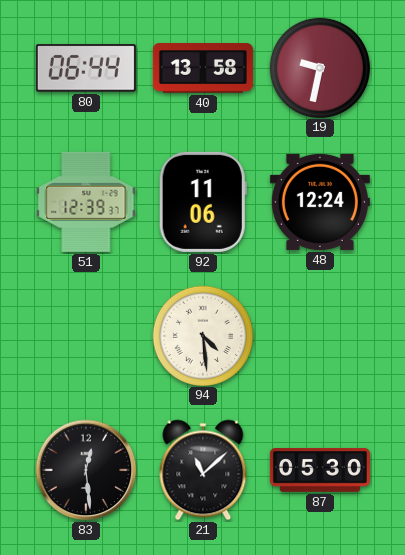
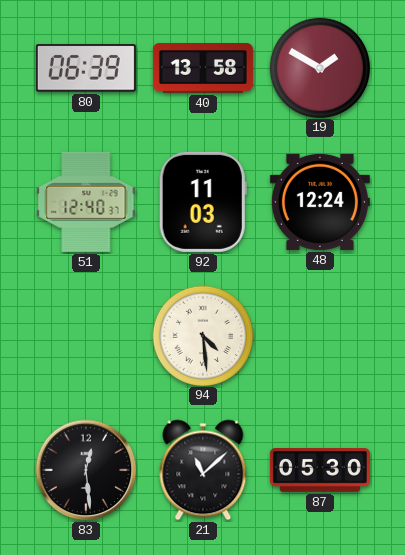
80: 06:44 -> 06:39
19: 9:32 -> 1:50
51: 12:39 -> 12:40
92: 11:06 -> 11:03
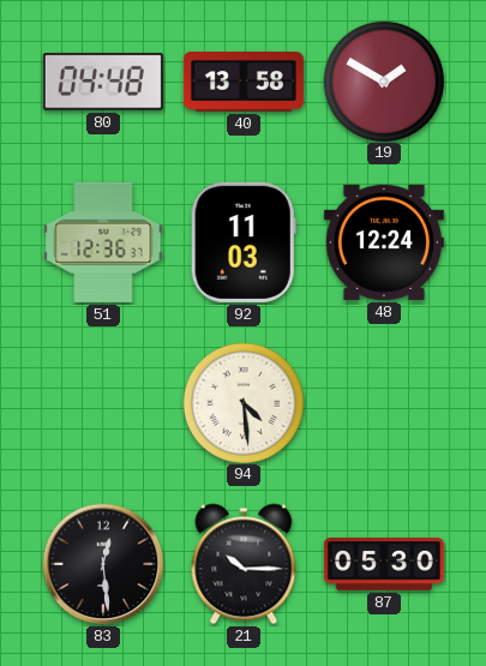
80: 06:39 -> 04:48
51: 12:40 -> 12:36
21: 11:08 -> 10:15
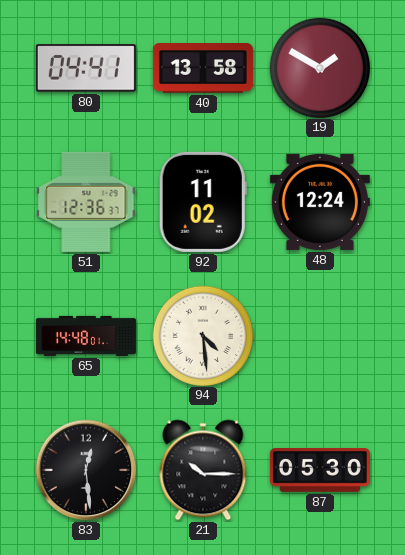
80: 04:48 -> 04:41
92: 11:03 -> 11:02
65: none -> 14:48
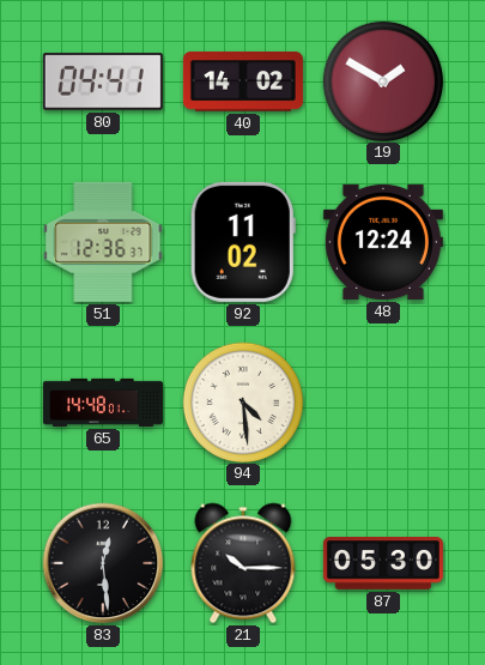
40: 13:58 -> 14:02
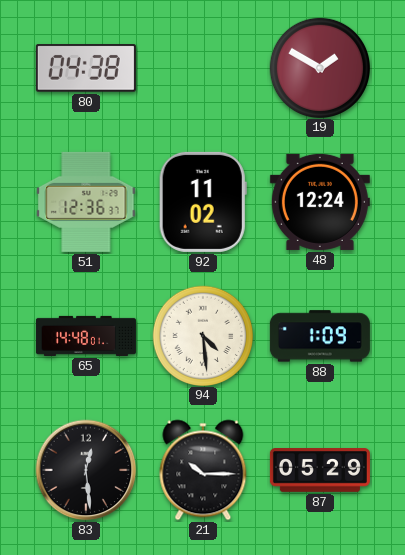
80: 04:41 -> 04:38
40: 14:02 -> none
88: none -> 1:09
87: 05:30 -> 05:29
